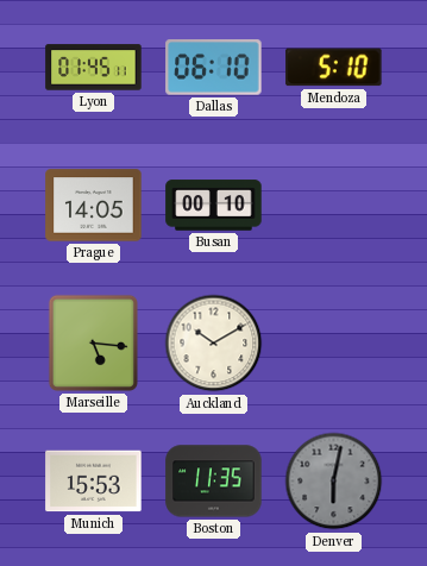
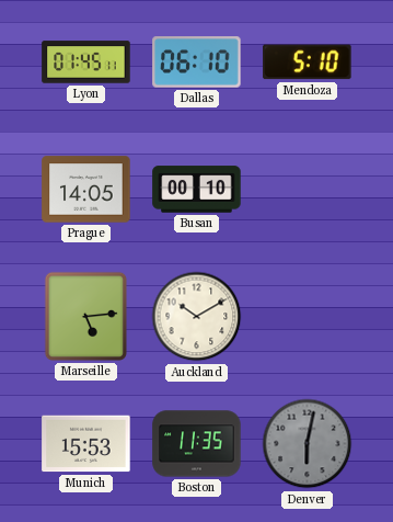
Marseille: 5:16 -> 5:14
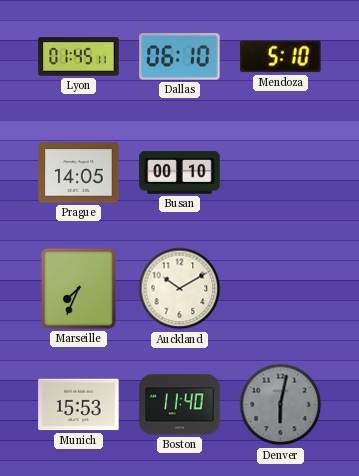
Marseille: 5:14 -> 7:34
Boston: 11:35 -> 11:40
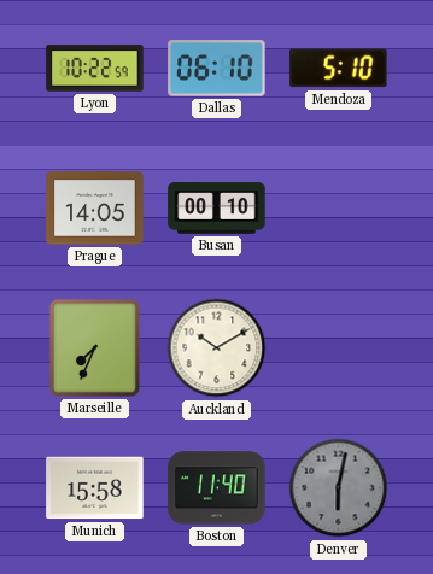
Lyon: 01:45 -> 10:22
Munich: 15:53 -> 15:58
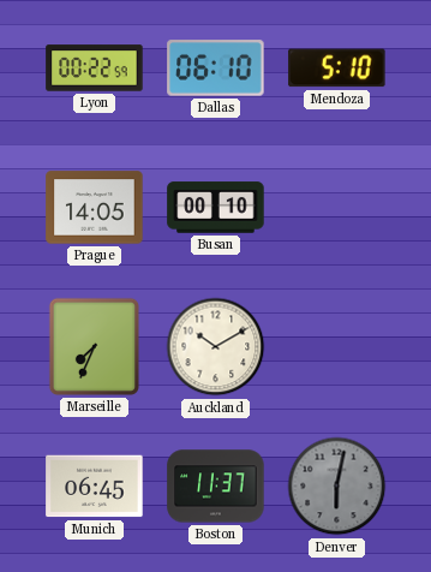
Lyon: 10:22 -> 00:22
Munich: 15:58 -> 06:45
Boston: 11:40 -> 11:37
